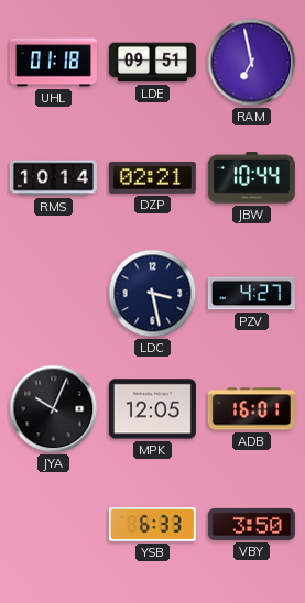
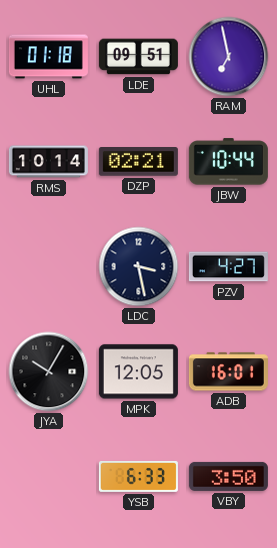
JYA: 10:04 -> 10:05
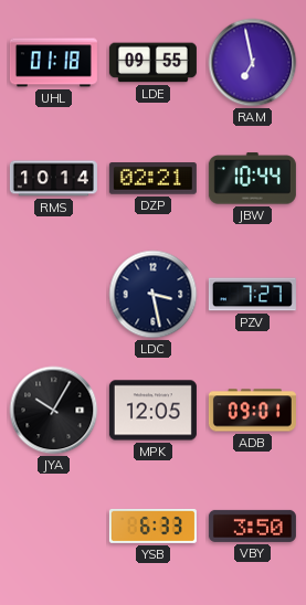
LDE: 09:51 -> 09:55
PZV: 4:27 -> 7:27
ADB: 16:01 -> 09:01
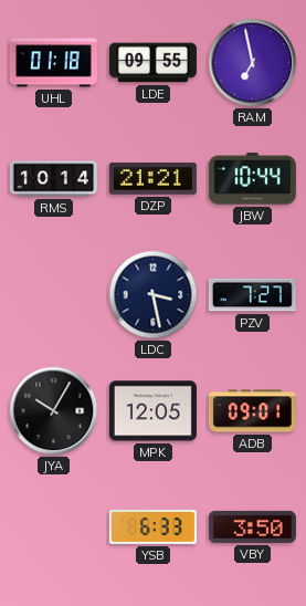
DZP: 02:21 -> 21:21
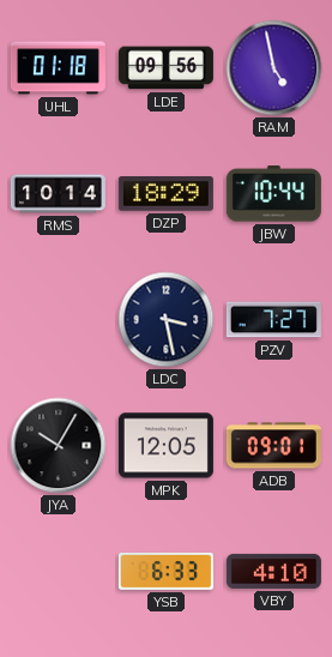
LDE: 09:55 -> 09:56
RAM: 6:58 -> 4:58
DZP: 21:21 -> 18:29
VBY: 3:50 -> 4:10
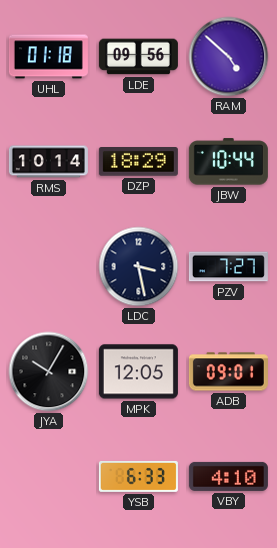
RAM: 4:58 -> 4:52
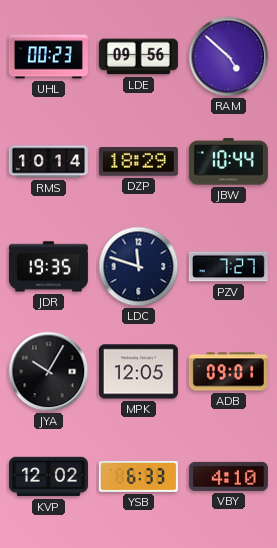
UHL: 01:18 -> 00:23
JDR: none -> 19:35
LDC: 3:28 -> 11:48
KVP: none -> 12:02
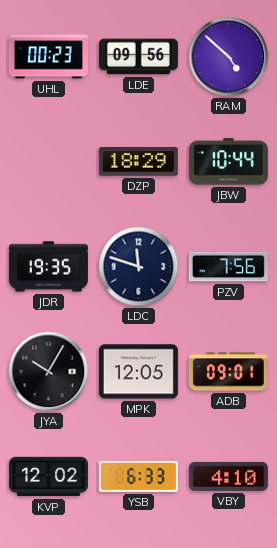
RMS: 10:14 -> none
PZV: 7:27 -> 7:56
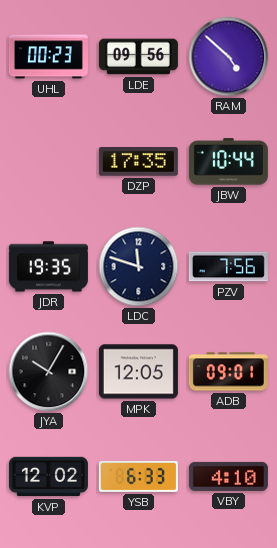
DZP: 18:29 -> 17:35
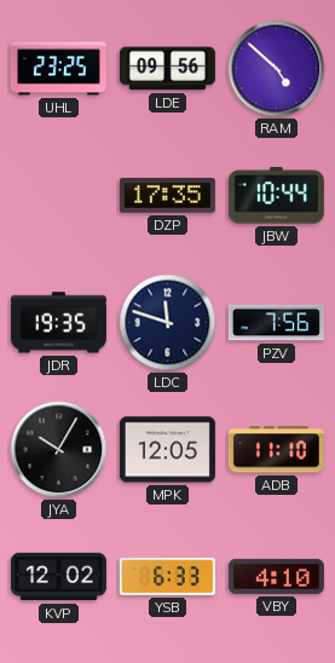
UHL: 00:23 -> 23:25
ADB: 09:01 -> 11:10
